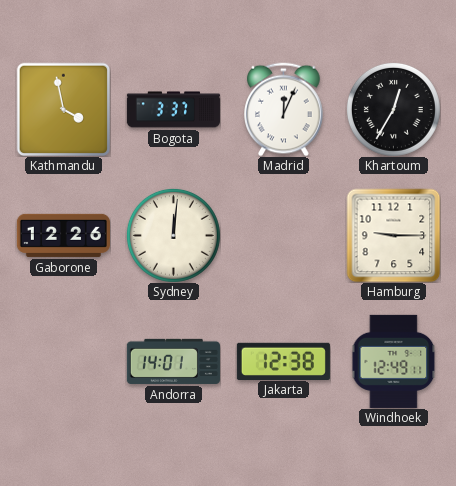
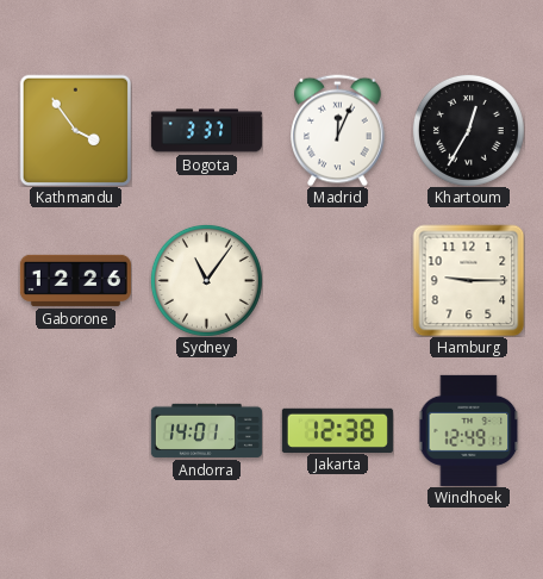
Kathmandu: 3:58 -> 3:54
Sydney: 12:01 -> 11:06
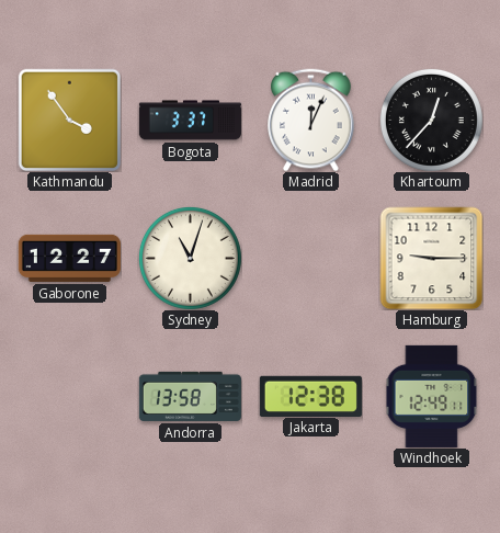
Khartoum: 12:35 -> 12:37
Gaborone: 12:26 -> 12:27
Sydney: 11:06 -> 11:03
Andorra: 14:01 -> 13:58
